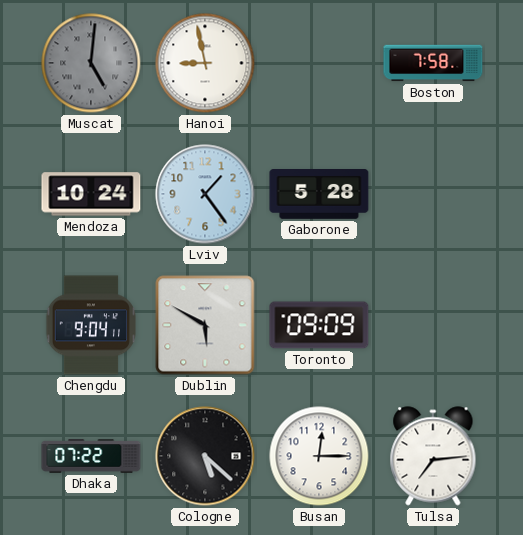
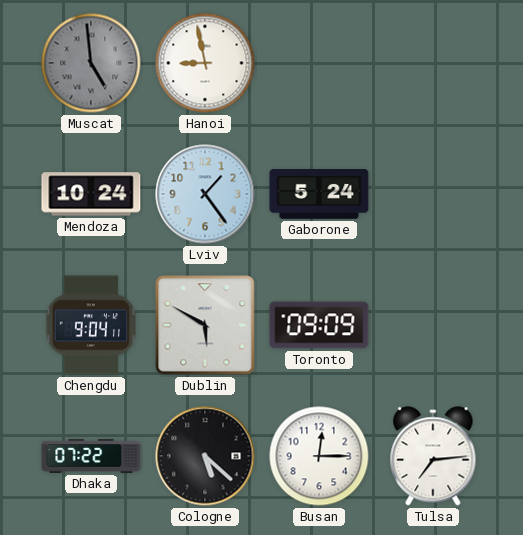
Muscat: 5:01 -> 4:59
Boston: 7:58 -> none
Gaborone: 5:28 -> 5:24
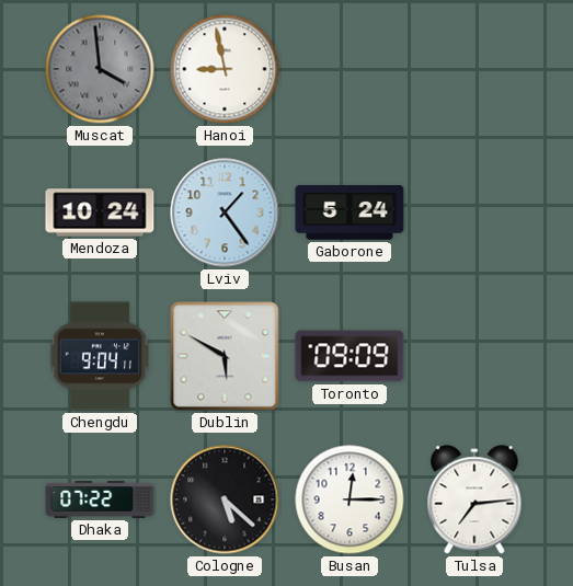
Muscat: 4:59 -> 3:59
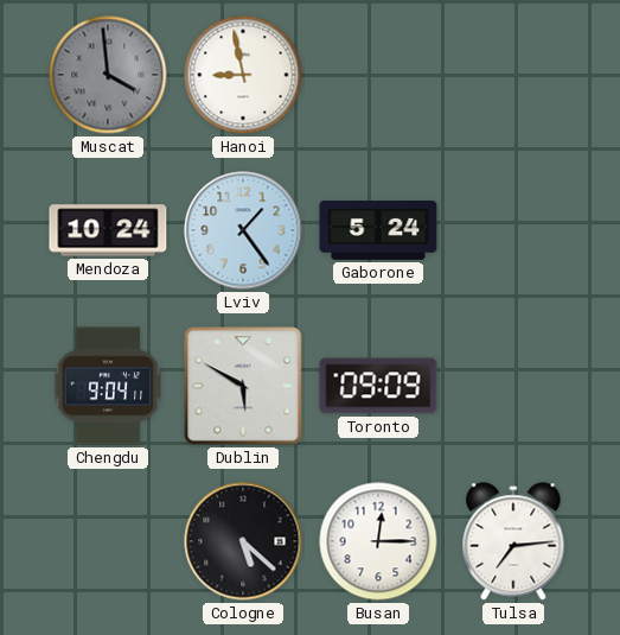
Dhaka: 07:22 -> none
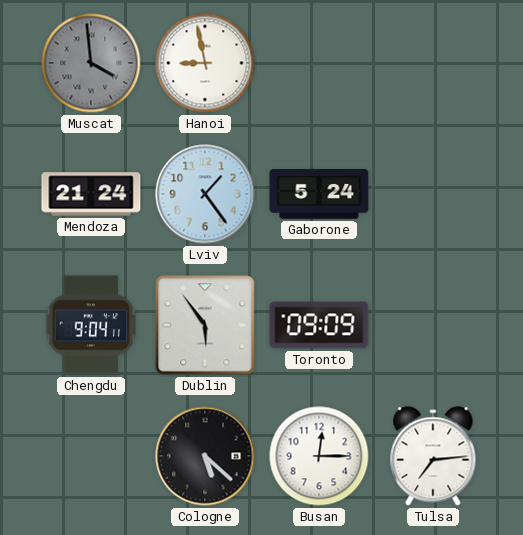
Mendoza: 10:24 -> 21:24
Dublin: 5:50 -> 5:54
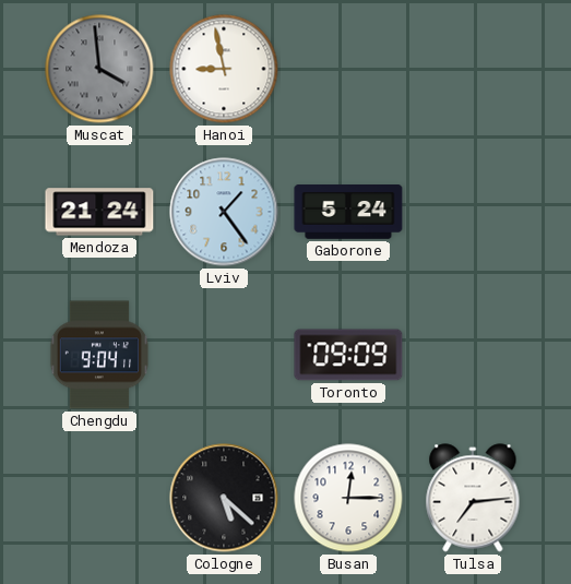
Dublin: 5:54 -> none
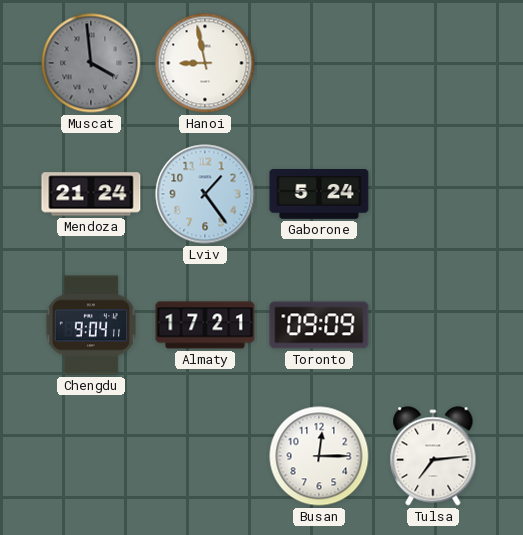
Almaty: none -> 17:21
Cologne: 5:22 -> none
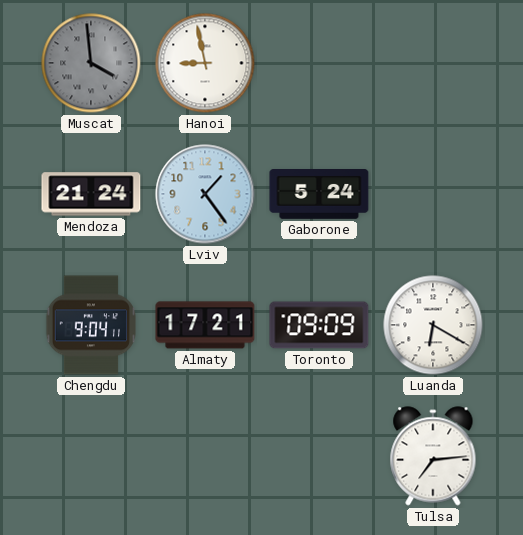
Luanda: none -> 6:20
Busan: 12:15 -> none
